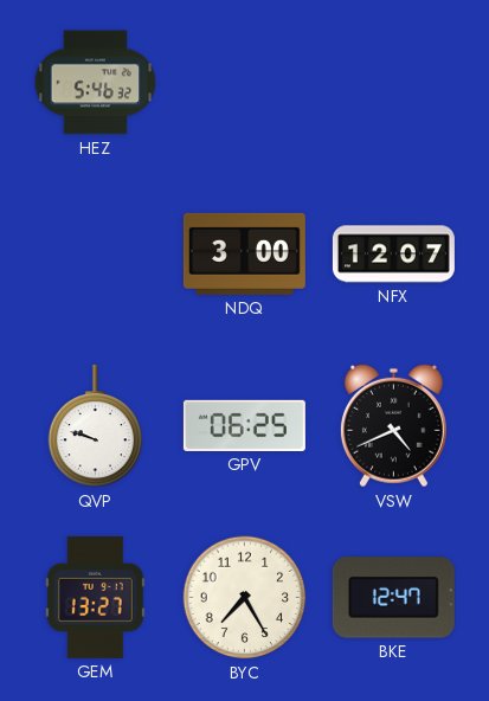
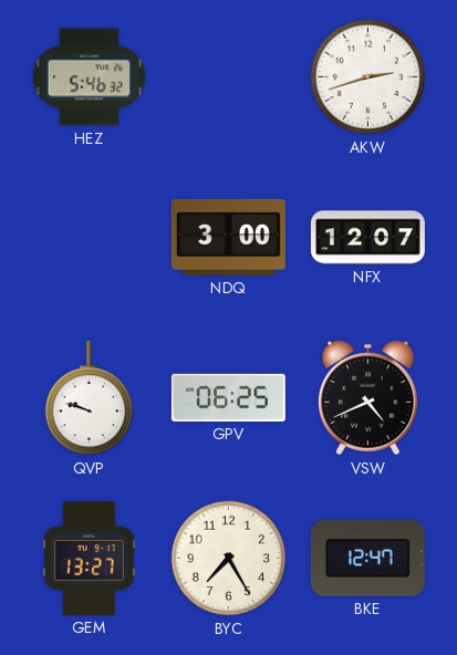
AKW: none -> 2:42
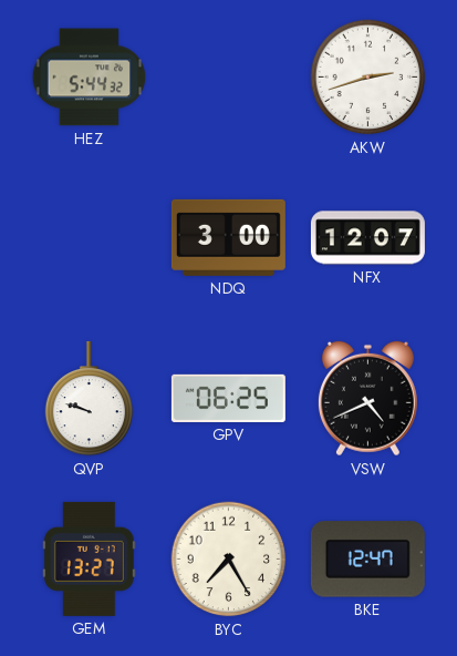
HEZ: 5:46 -> 5:44
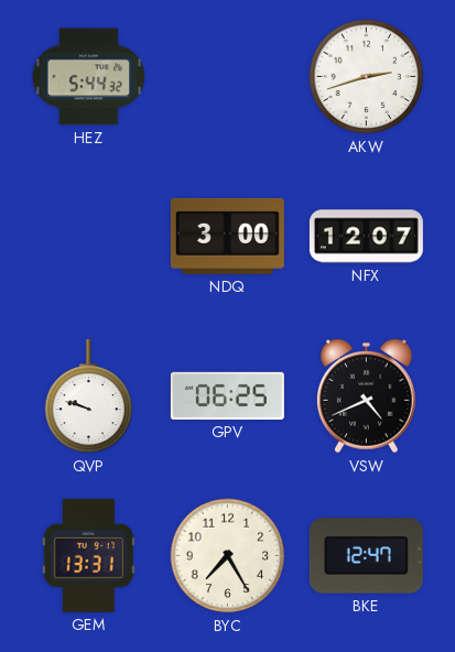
GEM: 13:27 -> 13:31
